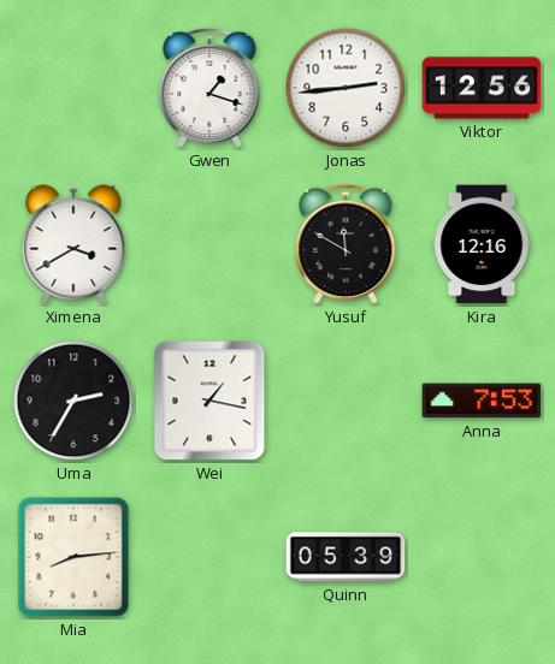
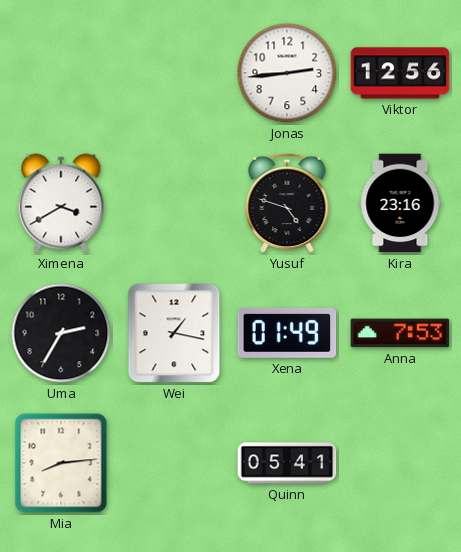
Gwen: 1:18 -> none
Yusuf: 11:50 -> 4:48
Kira: 12:16 -> 23:16
Xena: none -> 01:49
Quinn: 05:39 -> 05:41
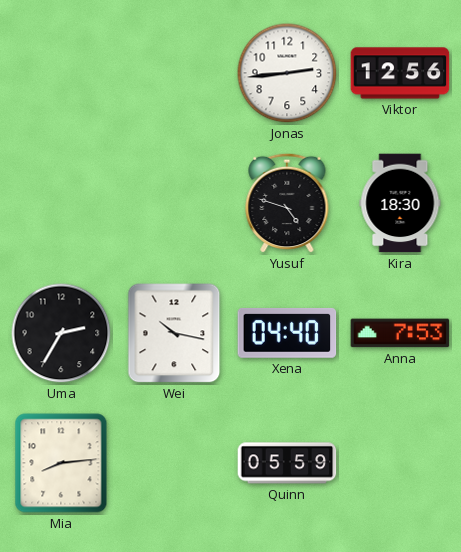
Ximena: 3:40 -> none
Kira: 23:16 -> 18:30
Wei: 1:17 -> 10:17
Xena: 01:49 -> 04:40
Quinn: 05:41 -> 05:59
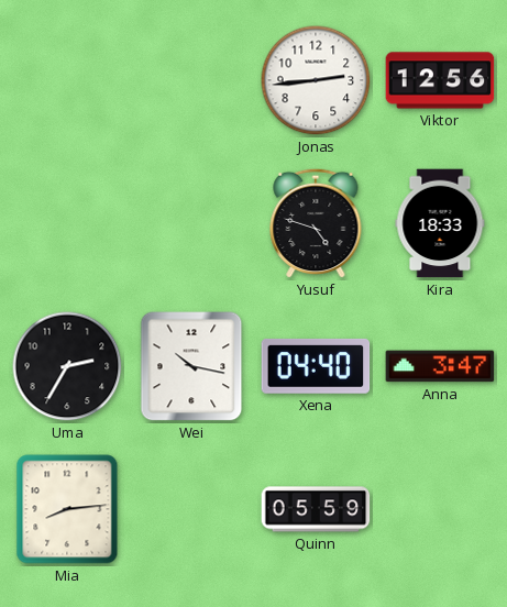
Kira: 18:30 -> 18:33
Anna: 7:53 -> 3:47
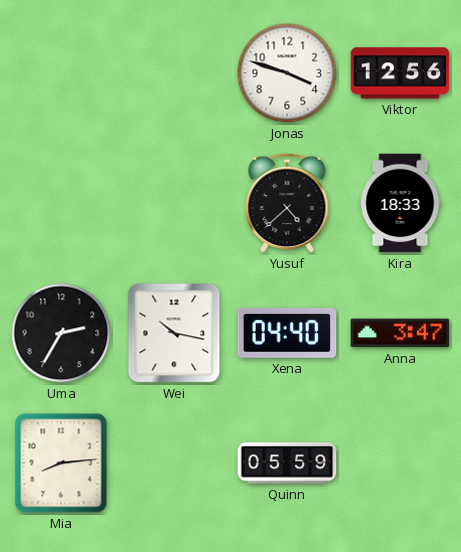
Jonas: 2:44 -> 3:48
Yusuf: 4:48 -> 4:38
